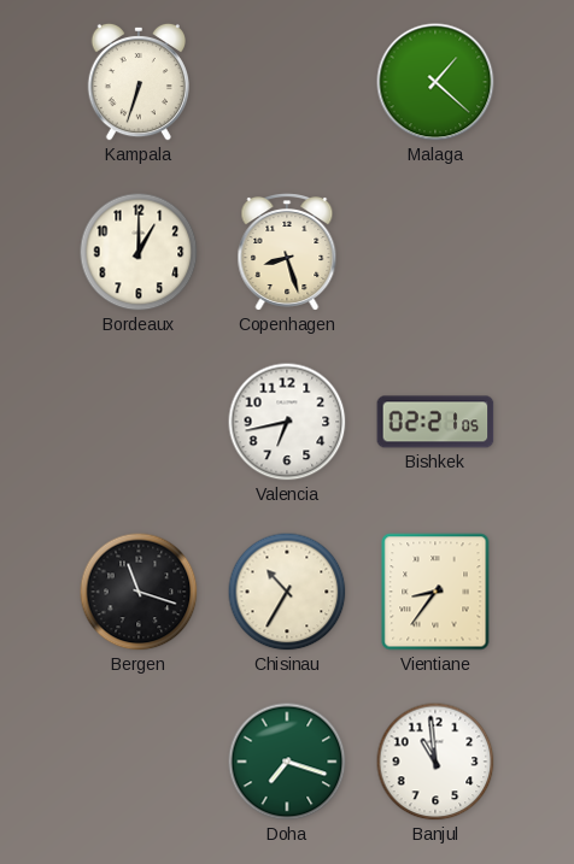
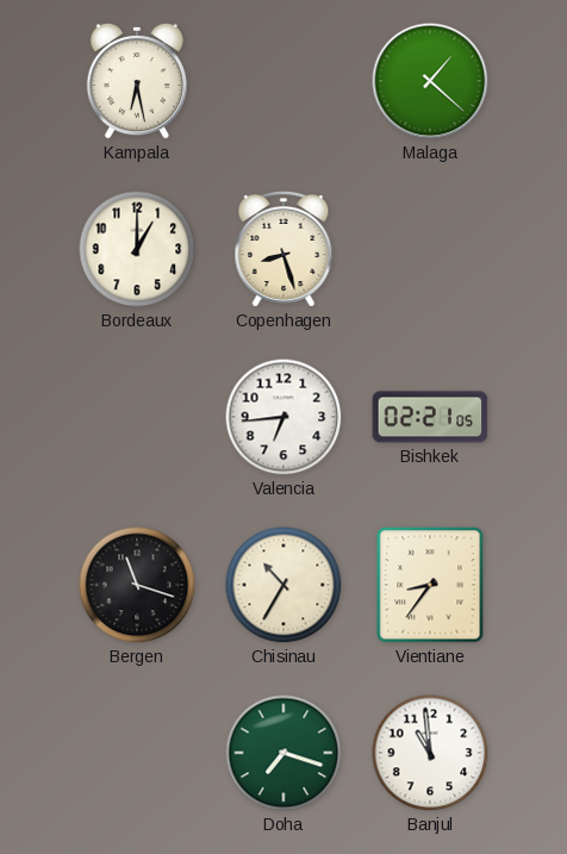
Kampala: 6:33 -> 6:28
Valencia: 6:43 -> 6:44
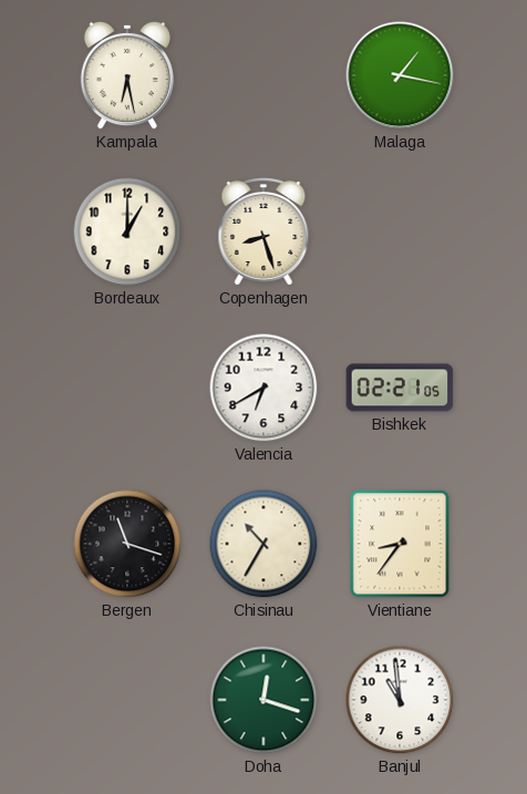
Malaga: 1:22 -> 1:17
Valencia: 6:44 -> 6:40
Doha: 7:18 -> 12:18
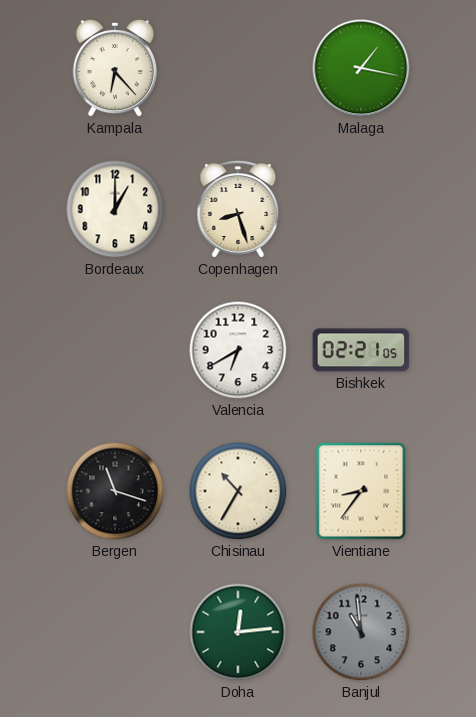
Kampala: 6:28 -> 6:23
Doha: 12:18 -> 12:14
Banjul dial: white -> grey
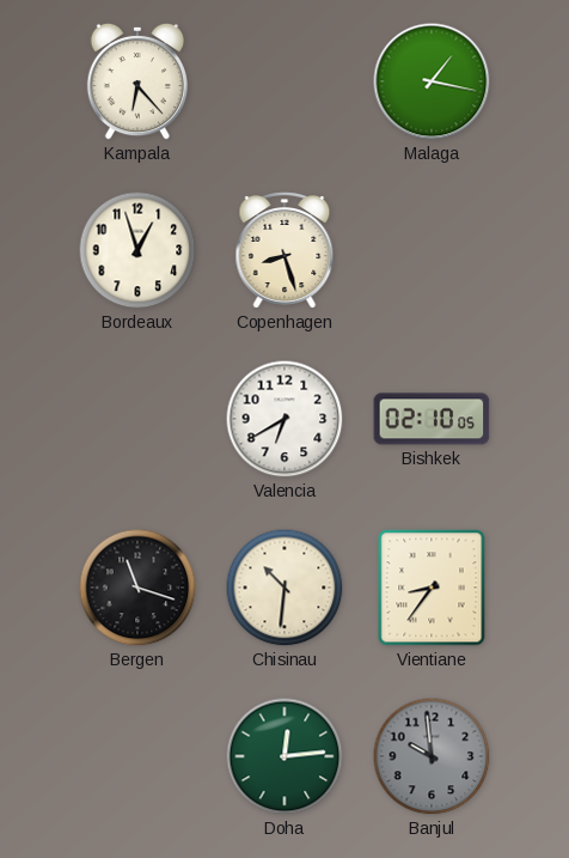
Bordeaux: 1:00 -> 12:57
Bishkek: 02:21 -> 02:10
Chisinau: 10:35 -> 10:31
Banjul: 10:59 -> 9:59
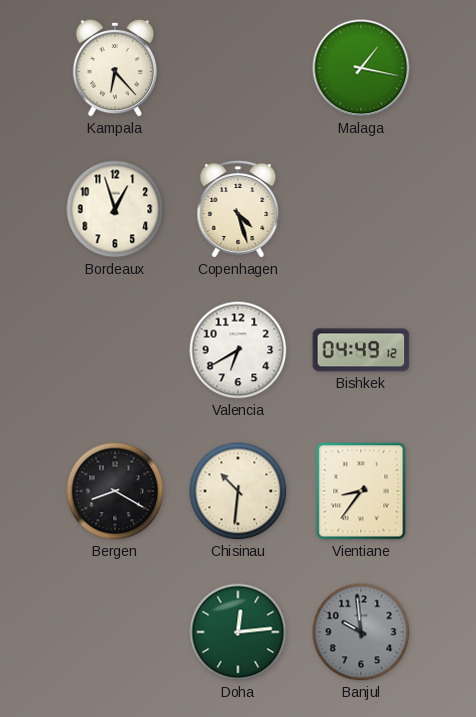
Copenhagen: 8:27 -> 4:27
Bishkek: 02:10 -> 04:49
Bergen: 11:18 -> 8:20
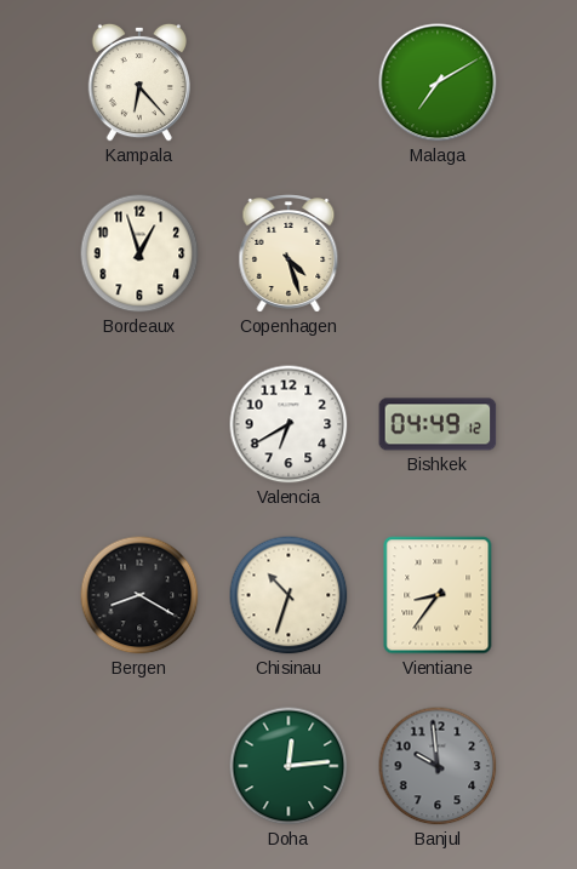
Malaga: 1:17 -> 7:10
Chisinau: 10:31 -> 10:33
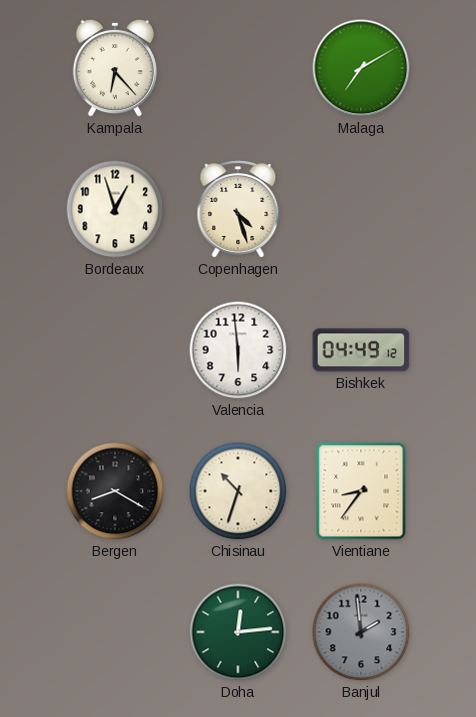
Valencia: 6:40 -> 5:59
Banjul: 9:59 -> 1:59
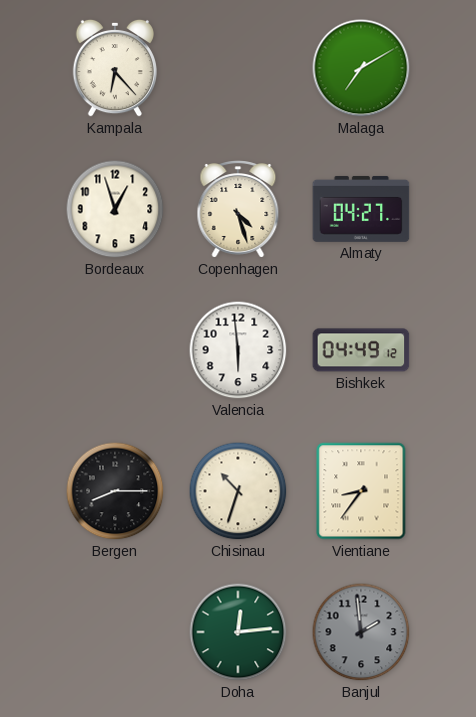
Almaty: none -> 04:27
Bergen: 8:20 -> 8:15
